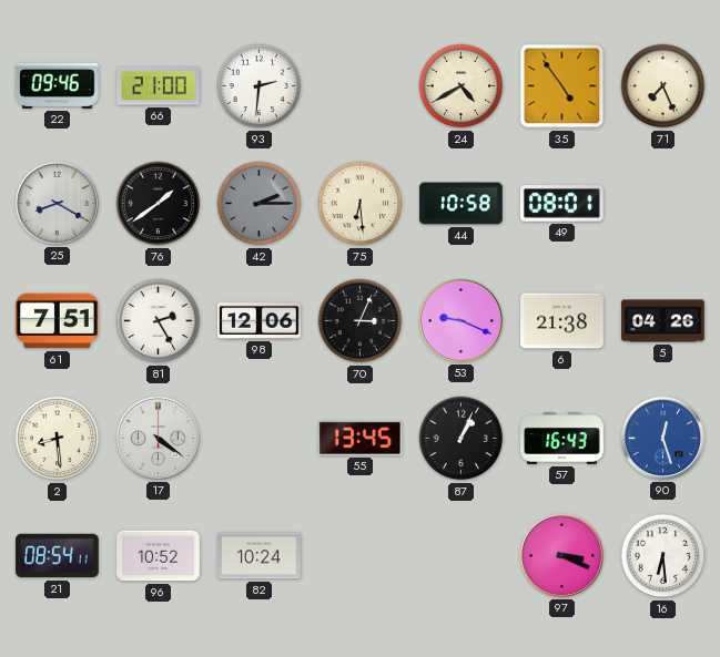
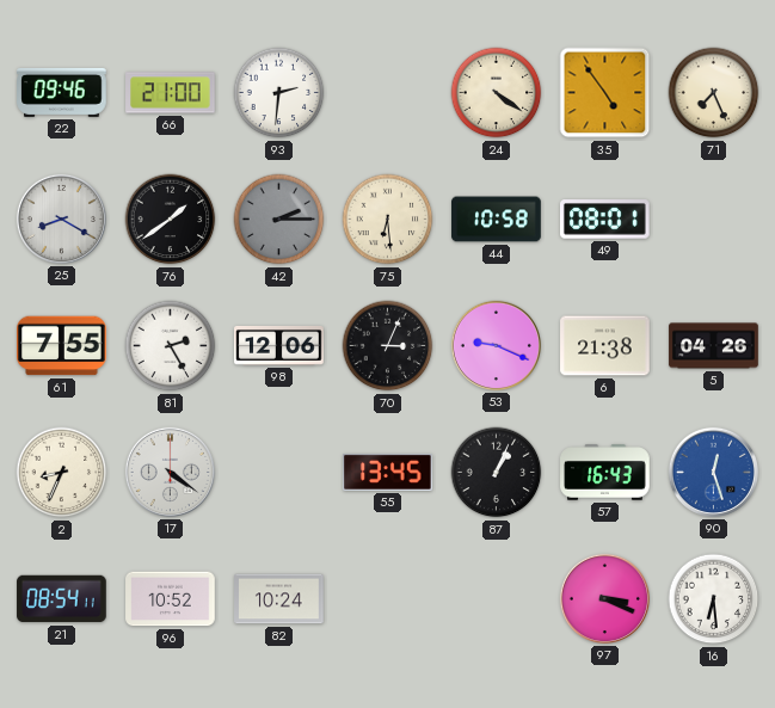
24: 4:40 -> 4:21
61: 7:51 -> 7:55
2: 8:29 -> 8:34
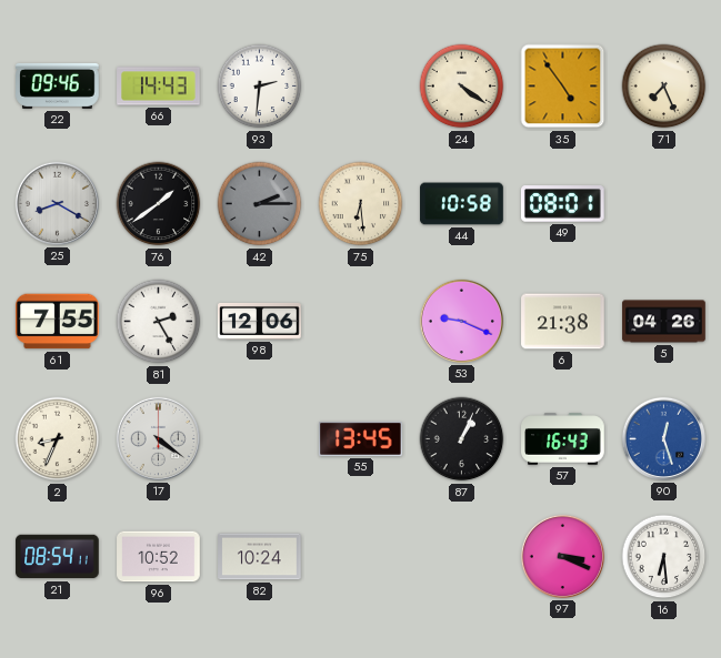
66: 21:00 -> 14:43
70: 3:04 -> none
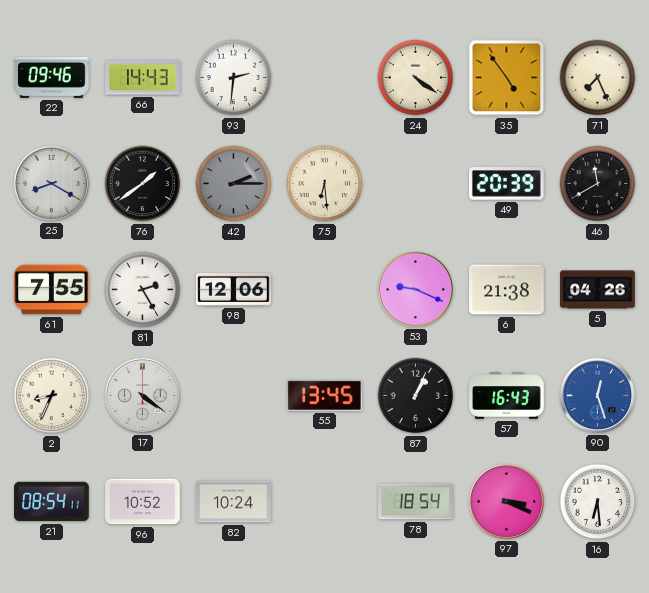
44: 10:58 -> none
49: 08:01 -> 20:39
46: none -> 11:40
78: none -> 18:54
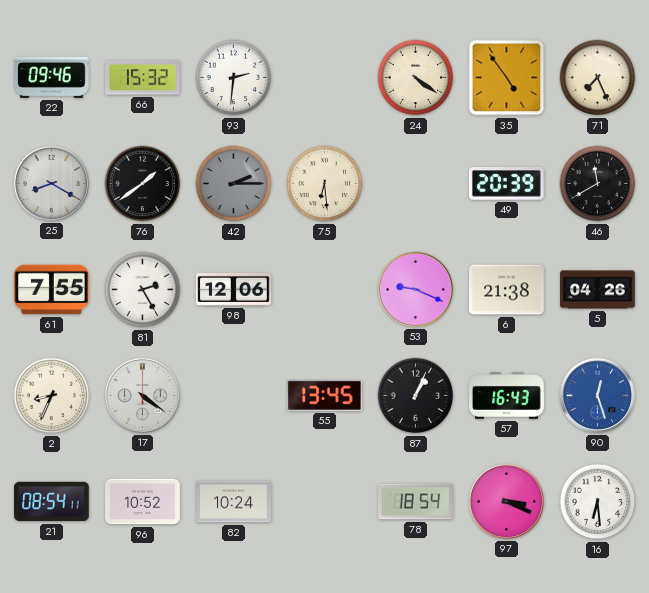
66: 14:43 -> 15:32
